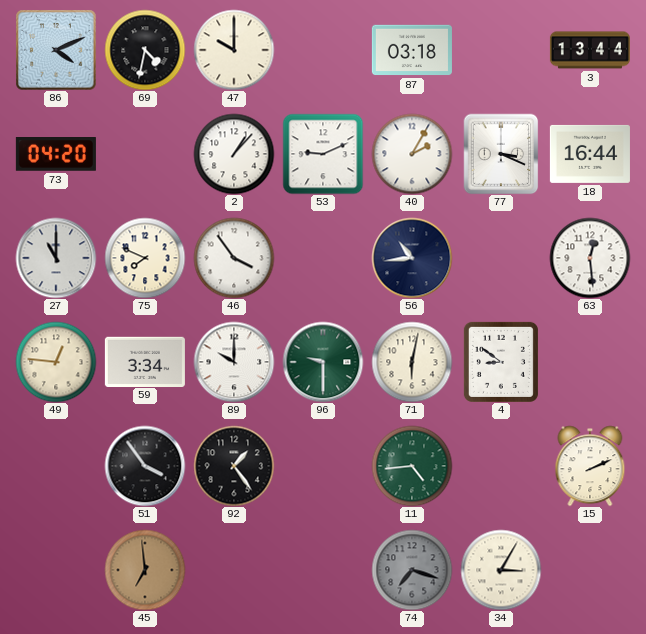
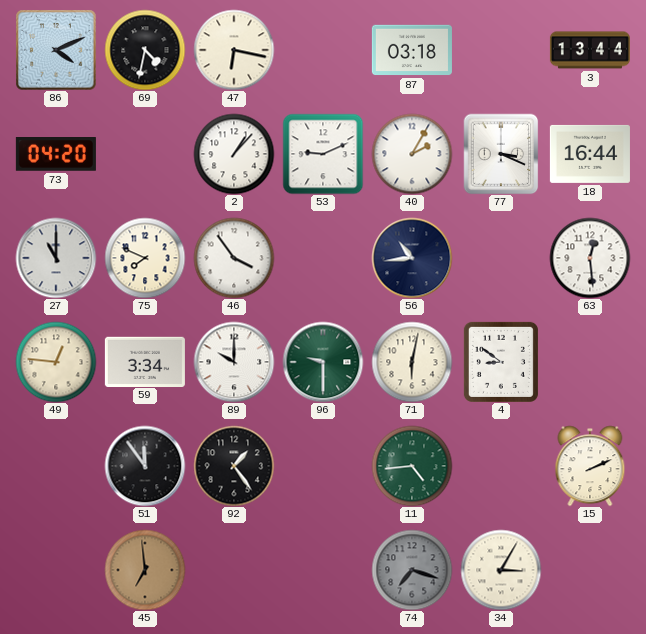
47: 10:00 -> 6:17
51: 3:54 -> 11:54
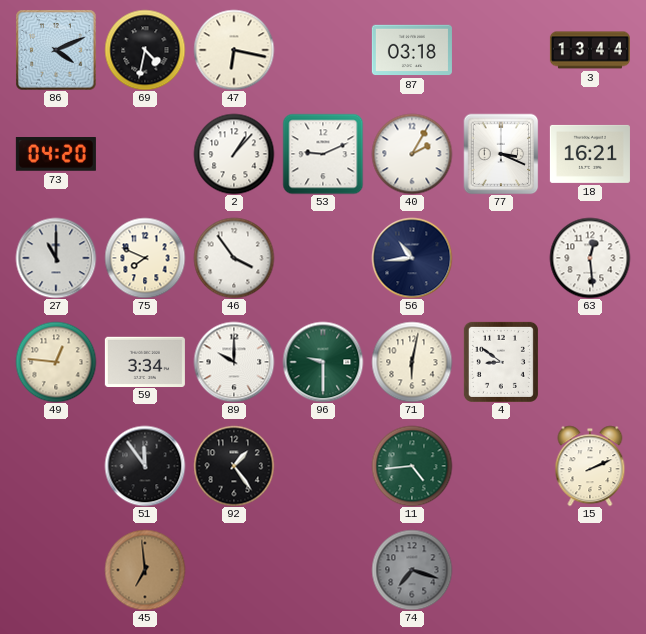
18: 16:44 -> 16:21
34: 3:05 -> none
